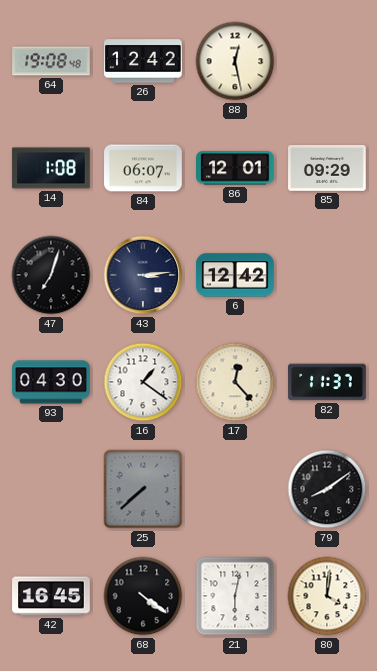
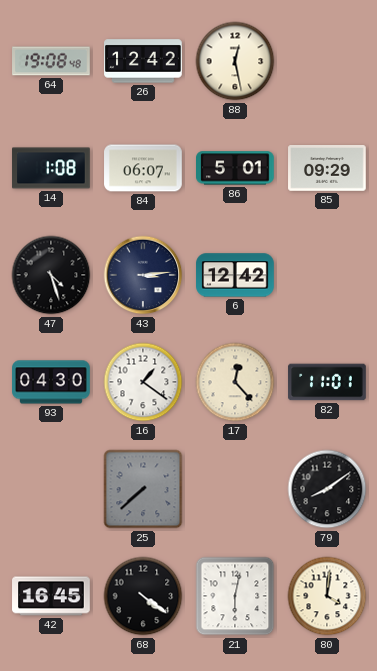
86: 12:01 -> 5:01
47: 7:03 -> 4:27
82: 11:37 -> 11:01
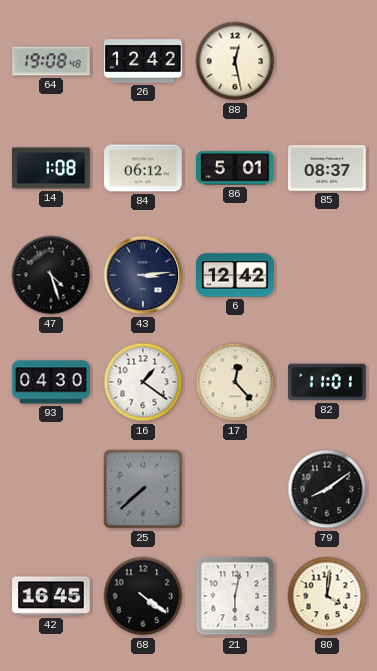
84: 06:07 -> 06:12
85: 09:29 -> 08:37
